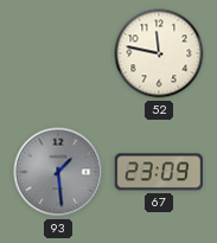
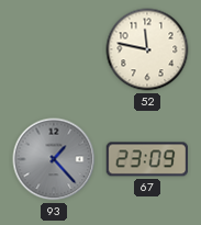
93: 1:29 -> 1:23
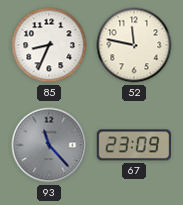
85: none -> 8:34
93: 1:23 -> 11:23
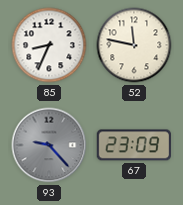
93: 11:23 -> 9:23
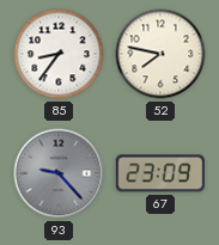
85: 8:34 -> 8:36
52: 11:47 -> 7:47
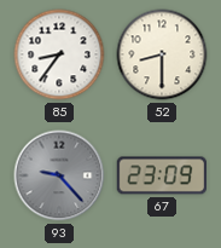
52: 7:47 -> 8:30
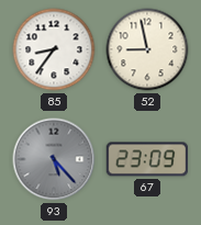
52: 8:30 -> 8:58
93: 9:23 -> 5:23
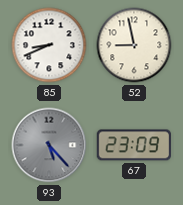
85: 8:36 -> 8:41
